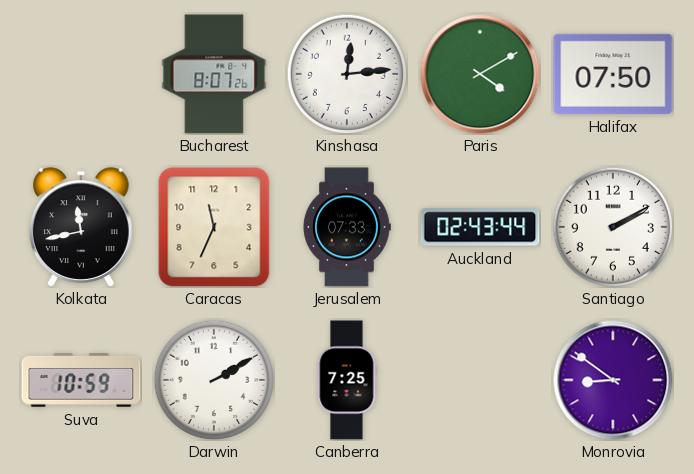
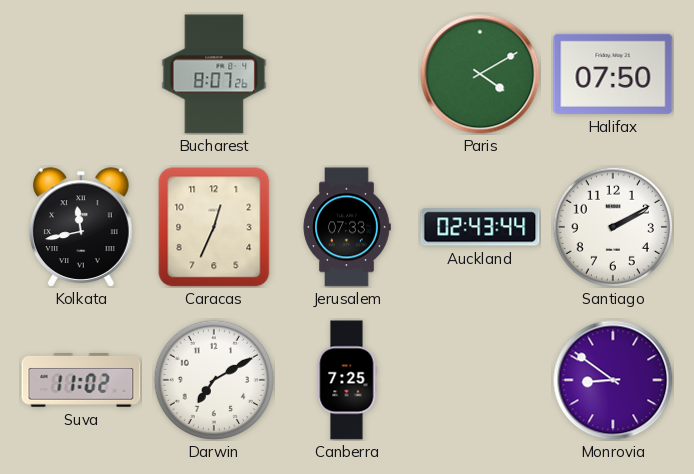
Kinshasa: 12:14 -> none
Caracas: 11:34 -> 12:34
Suva: 10:59 -> 11:02
Darwin: 2:10 -> 7:10
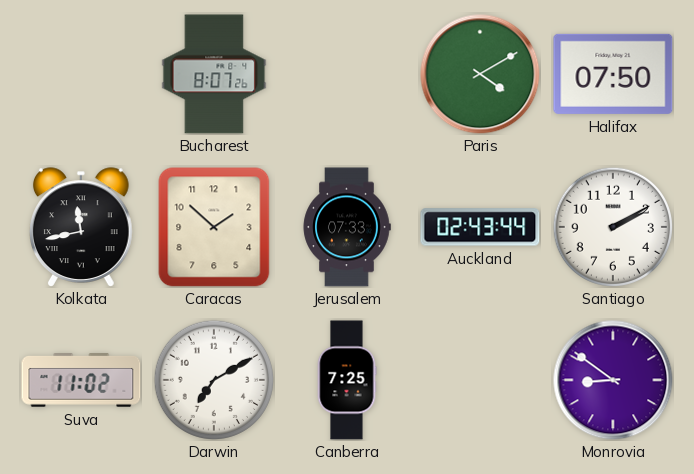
Caracas: 12:34 -> 1:52
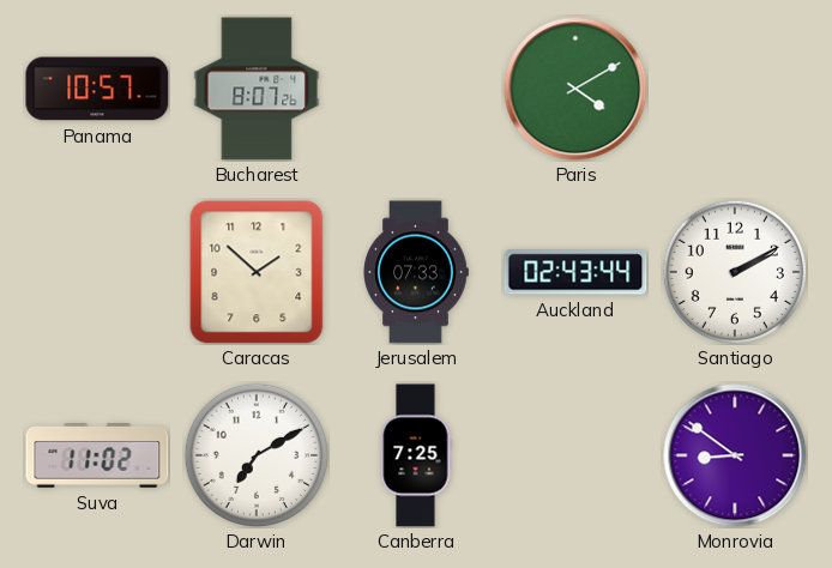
Panama: none -> 10:57
Halifax: 07:50 -> none
Kolkata: 11:43 -> none
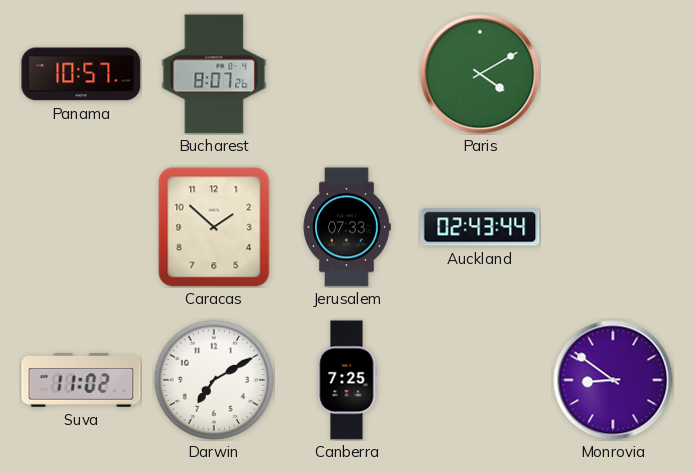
Santiago: 2:10 -> none
